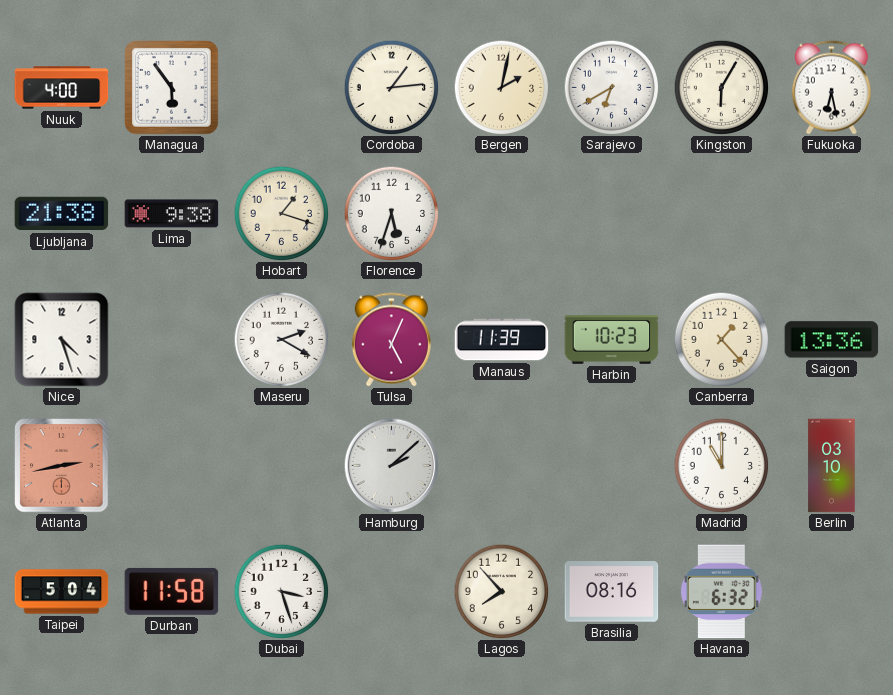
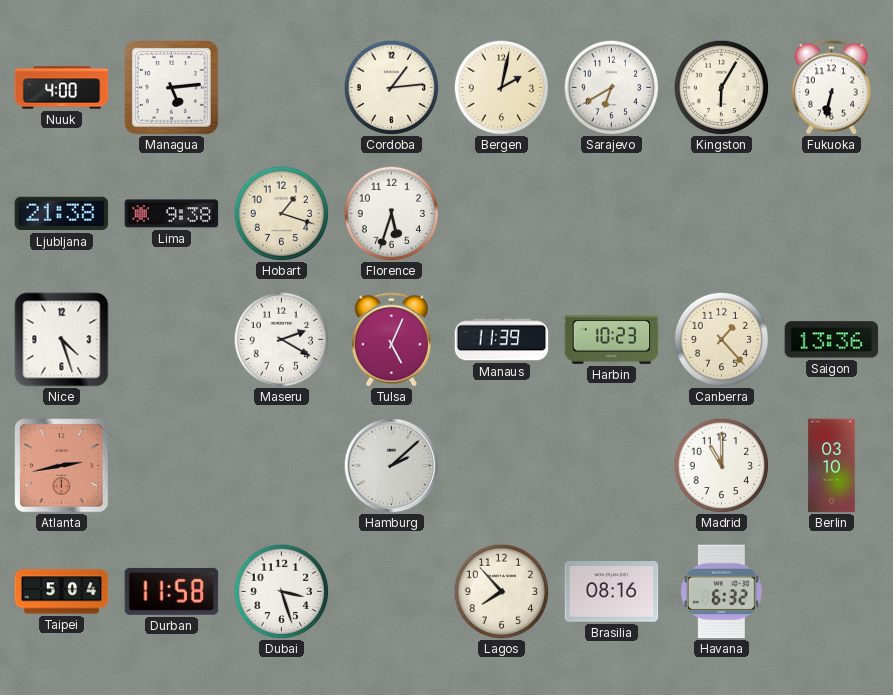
Managua: 5:54 -> 5:14
Fukuoka: 6:28 -> 6:32
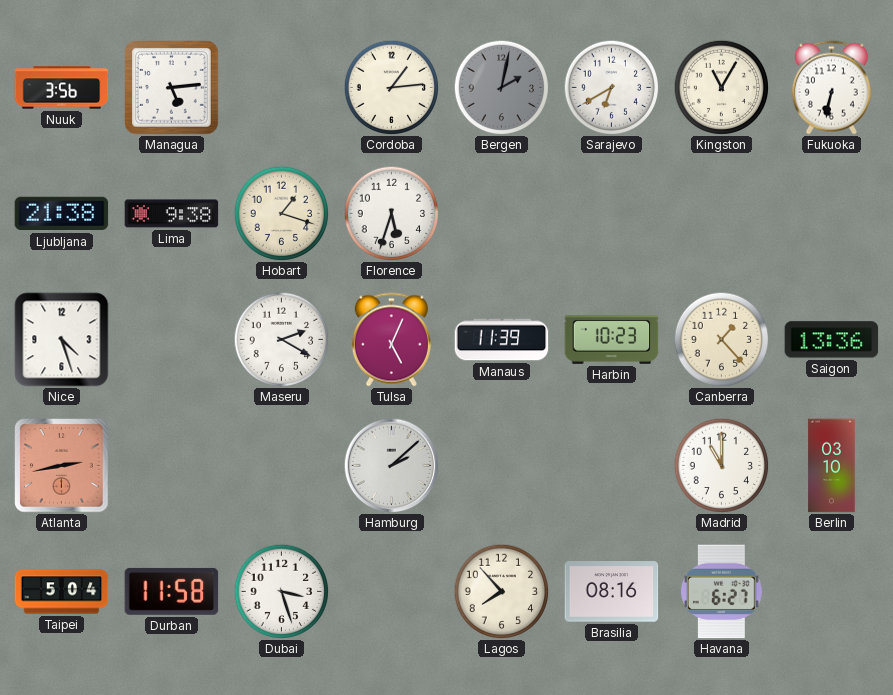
Nuuk: 4:00 -> 3:56
Bergen dial: cream -> grey
Kingston: 6:05 -> 11:05
Havana: 6:32 -> 6:27
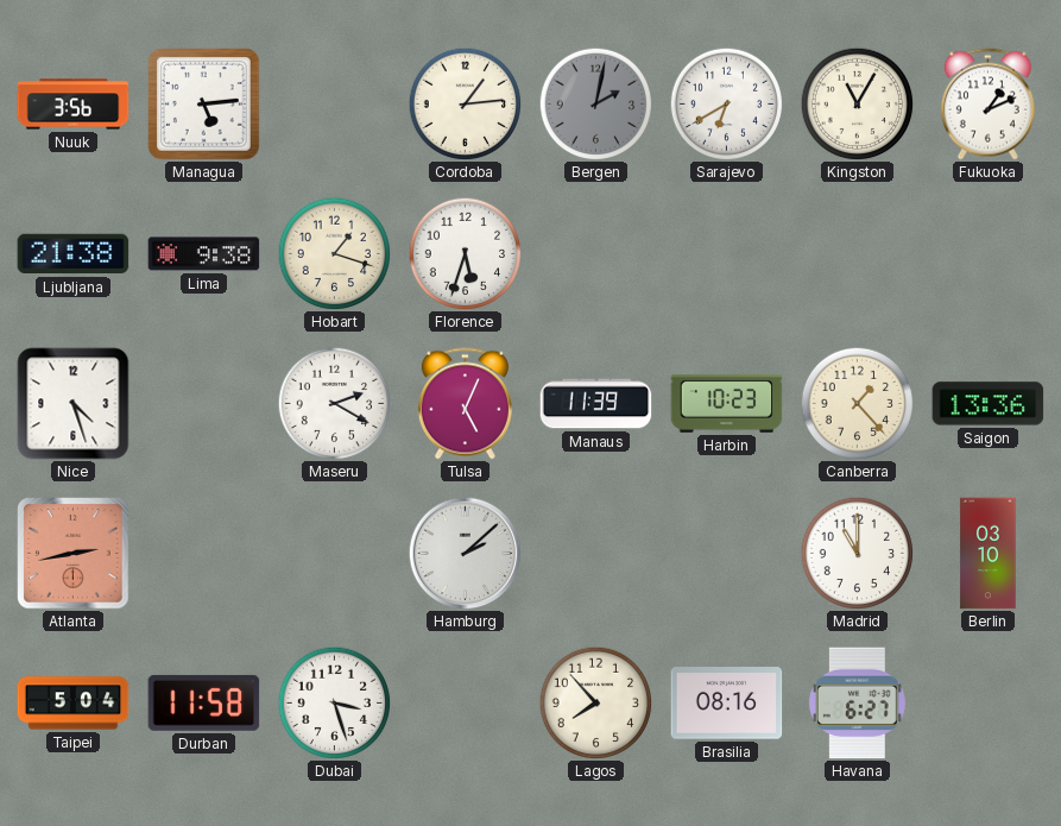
Fukuoka: 6:32 -> 1:11
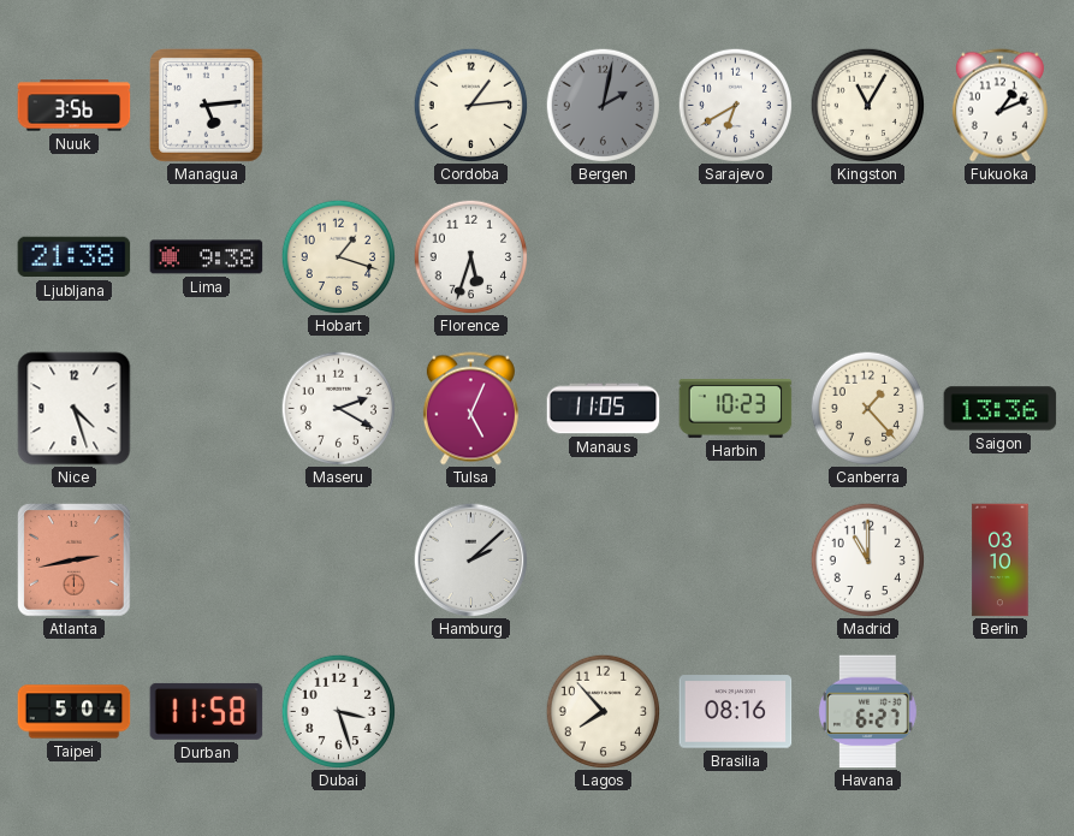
Manaus: 11:39 -> 11:05
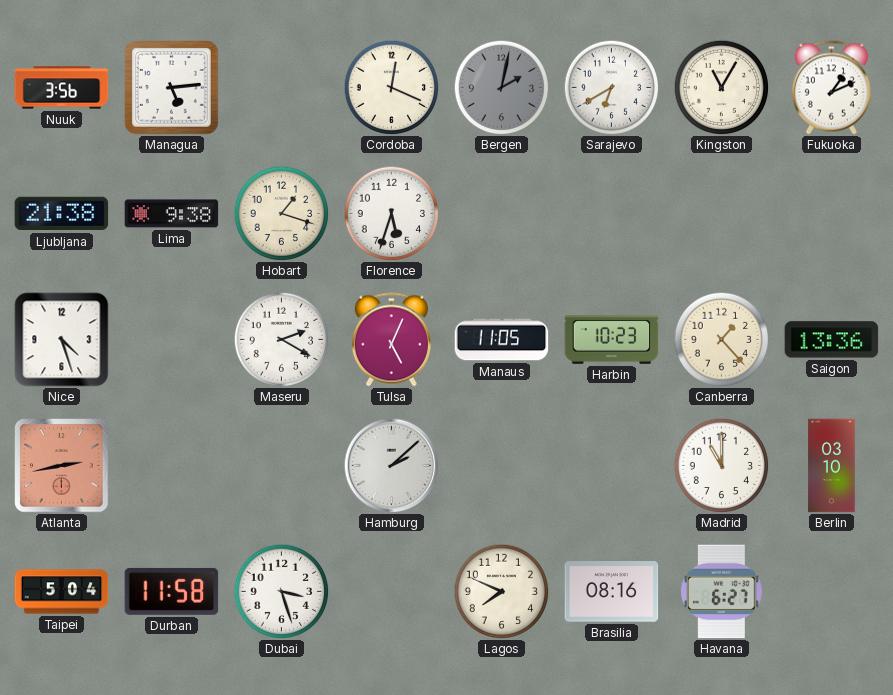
Cordoba: 1:14 -> 12:19
Lagos: 7:53 -> 7:49
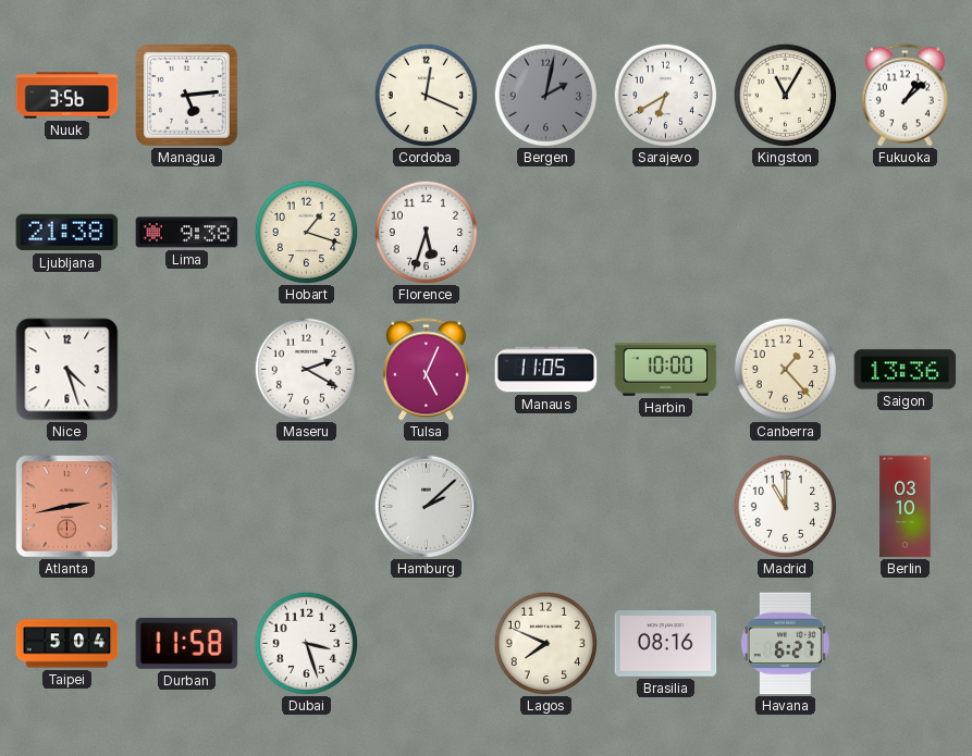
Fukuoka: 1:11 -> 1:08
Harbin: 10:23 -> 10:00
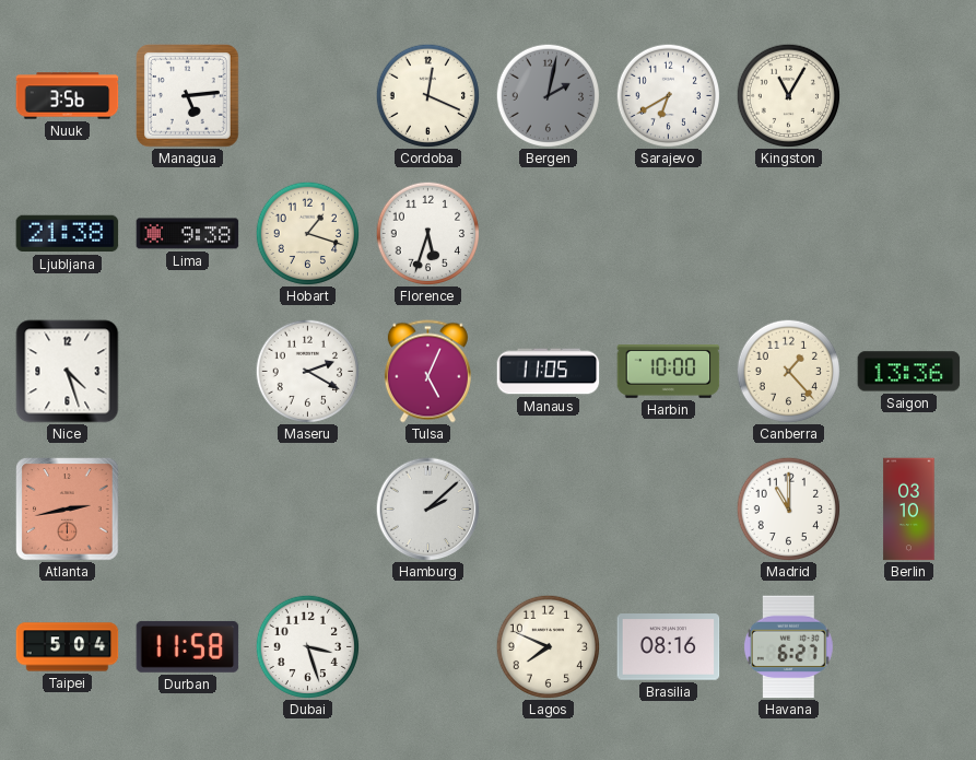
Fukuoka: 1:08 -> none
